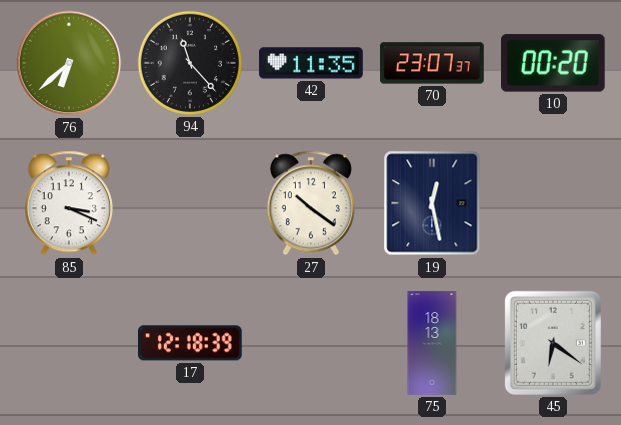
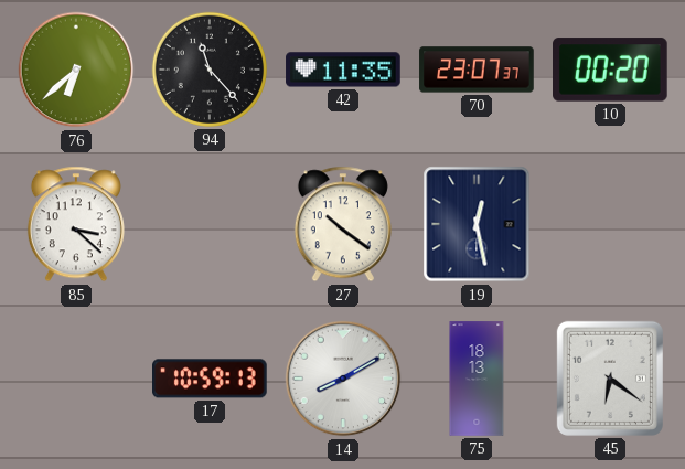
85: 3:19 -> 3:22
17: 12:18 -> 10:59
14: none -> 8:10
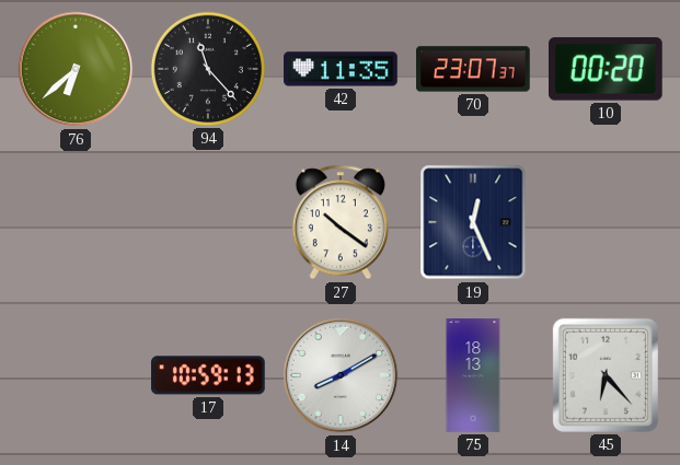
85: 3:22 -> none
19: 12:28 -> 12:26
45: 6:21 -> 6:23
